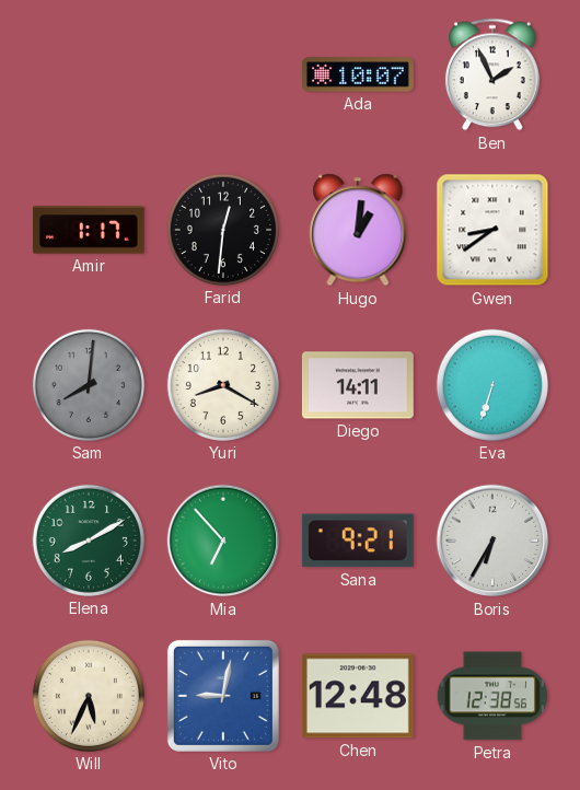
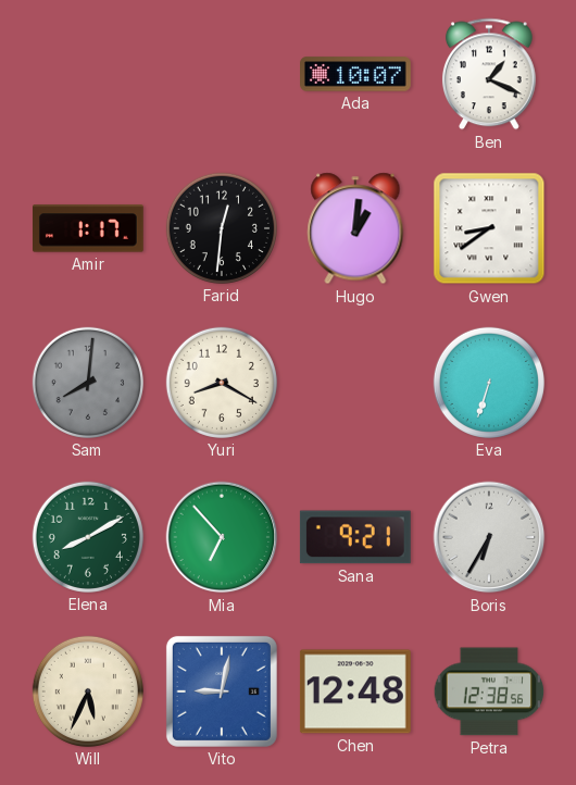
Ben: 1:56 -> 1:19
Diego: 14:11 -> none
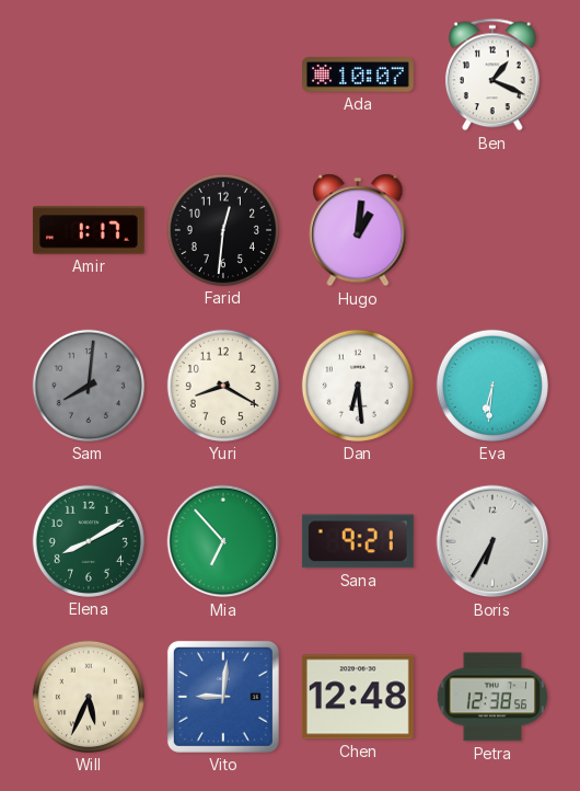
Gwen: 8:39 -> none
Dan: none -> 6:29
Eva: 6:33 -> 6:31
Vito: 9:02 -> 9:01
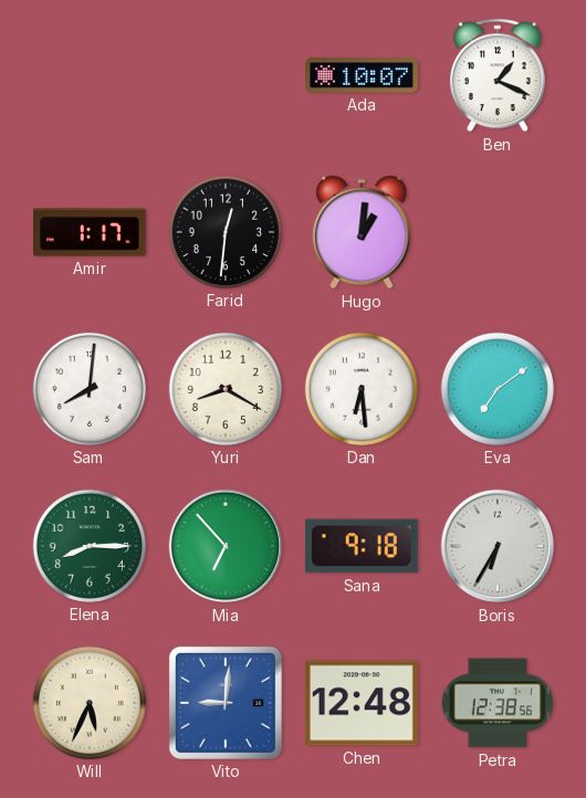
Sam dial: grey -> white
Eva: 6:31 -> 7:09
Elena: 8:10 -> 8:15
Sana: 9:21 -> 9:18
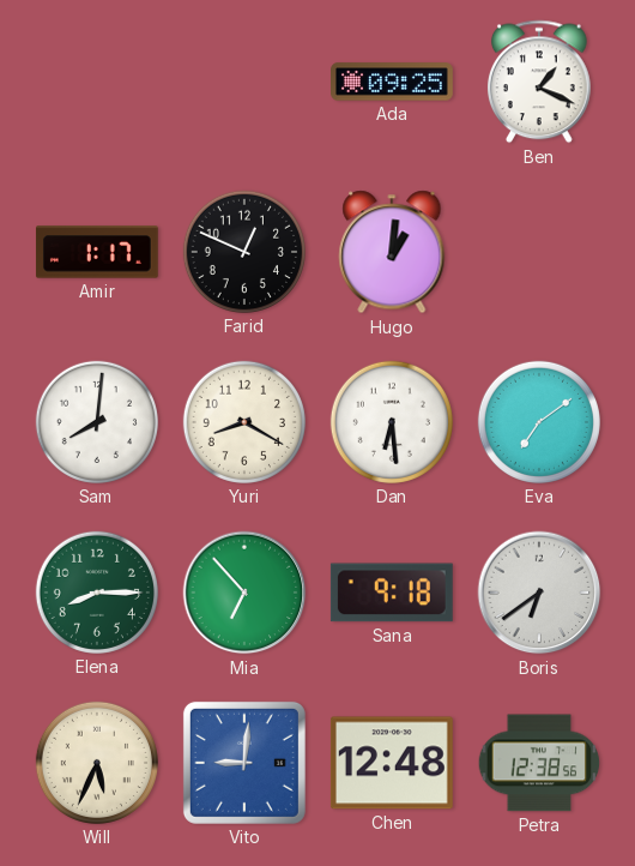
Ada: 10:07 -> 09:25
Farid: 12:31 -> 12:49
Boris: 6:35 -> 6:39
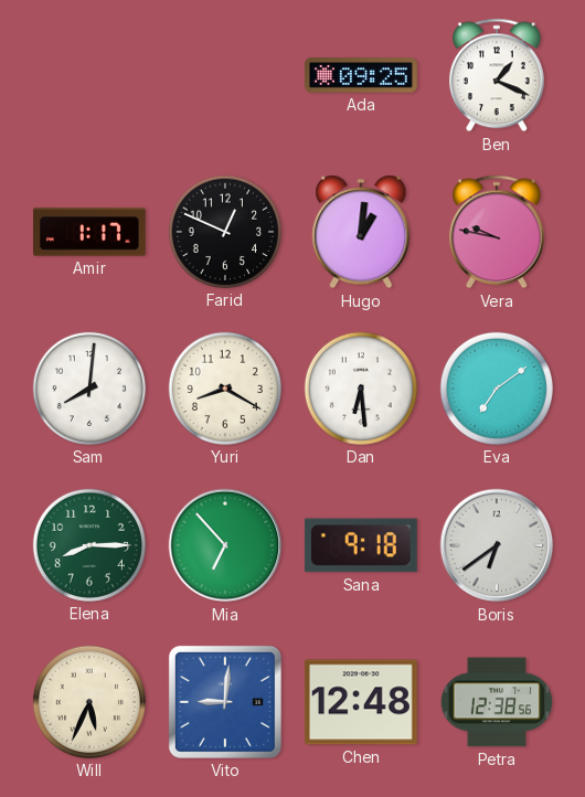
Vera: none -> 9:47
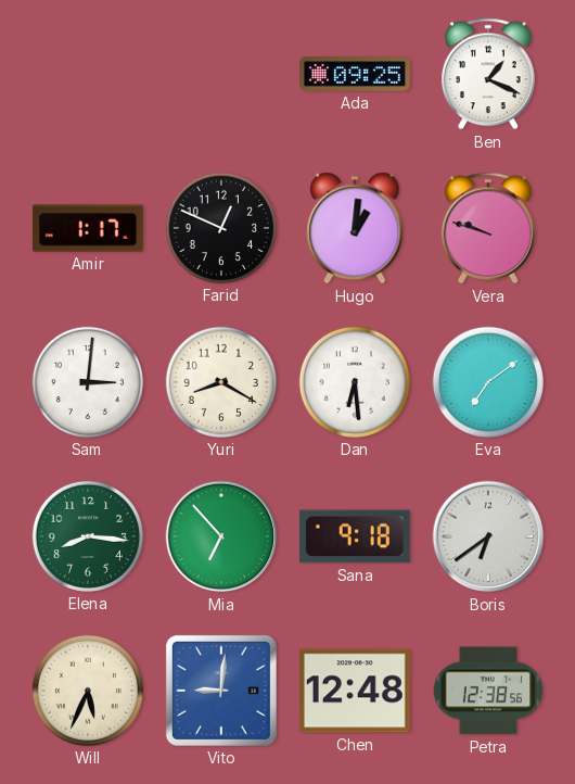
Vera: 9:47 -> 9:48
Sam: 8:01 -> 3:01
Elena: 8:15 -> 8:16
